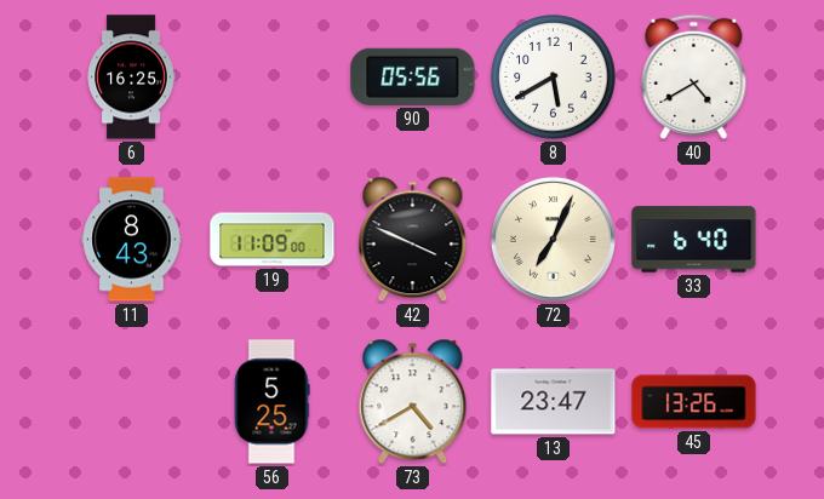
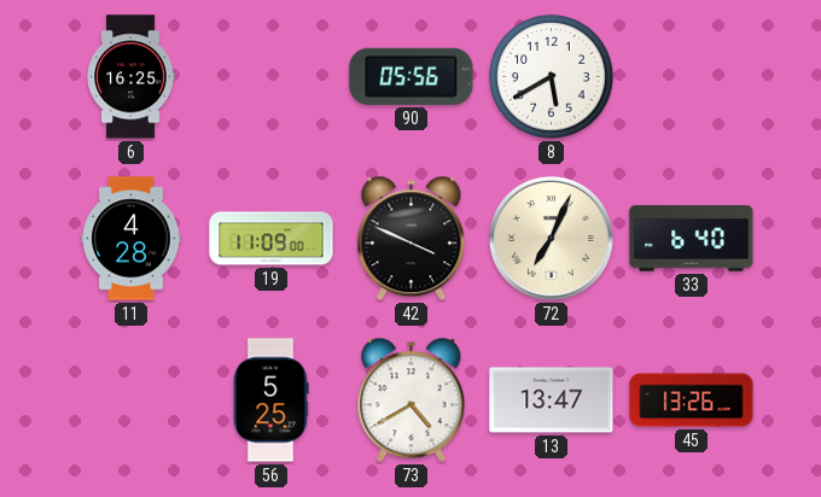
40: 4:40 -> none
11: 8:43 -> 4:28
13: 23:47 -> 13:47
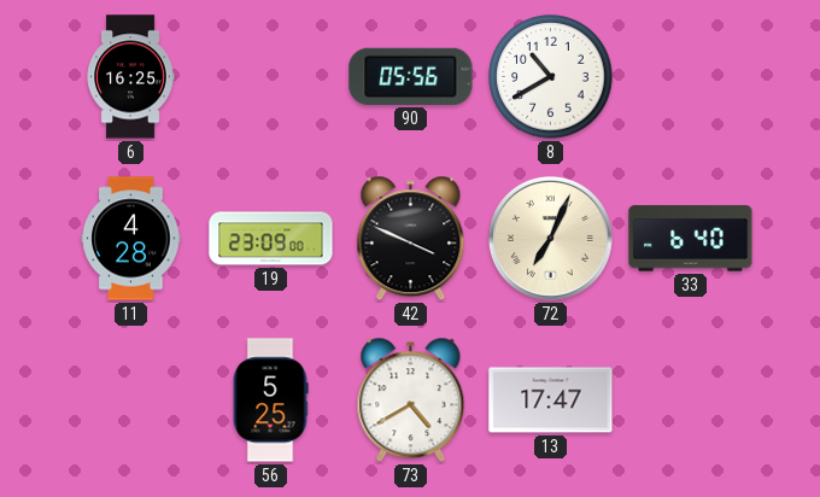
8: 5:40 -> 10:40
19: 11:09 -> 23:09
13: 13:47 -> 17:47
45: 13:26 -> none
